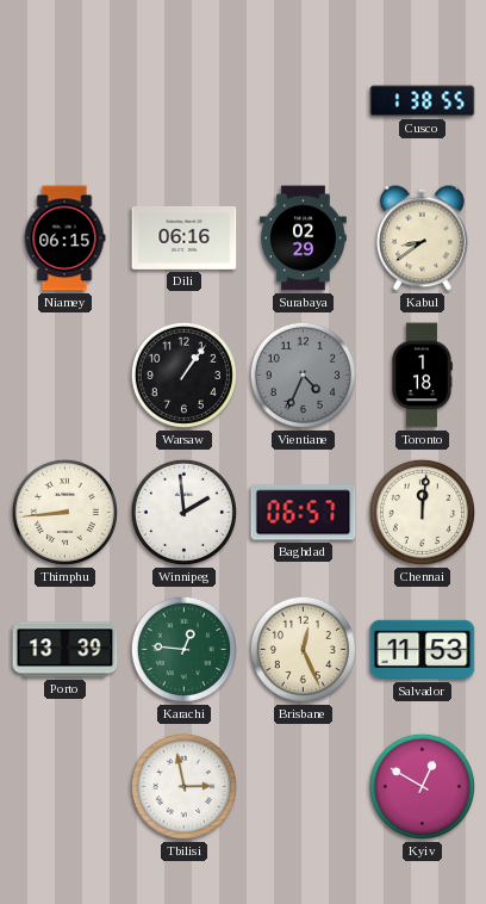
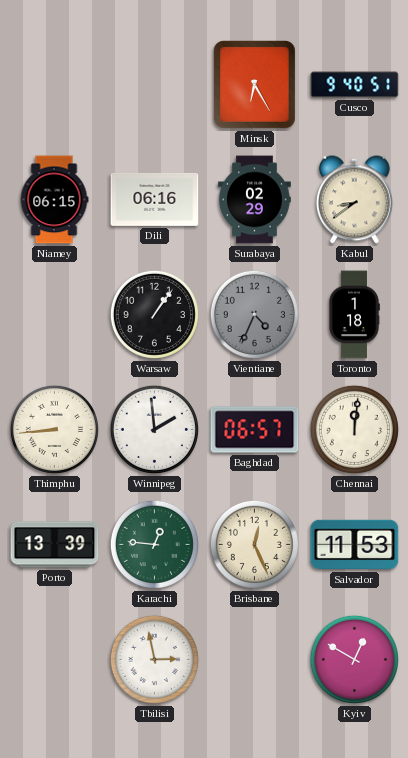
Minsk: none -> 6:25
Cusco: 1:38 -> 9:40
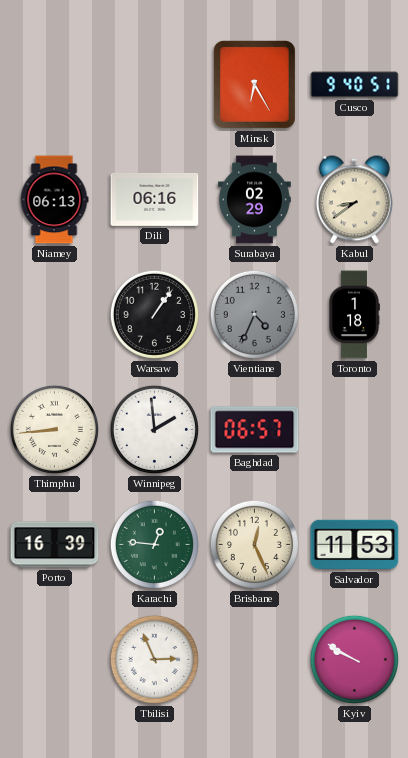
Niamey: 06:15 -> 06:13
Chennai: 12:01 -> none
Porto: 13:39 -> 16:39
Tbilisi: 2:58 -> 2:56
Kyiv: 12:50 -> 9:50
